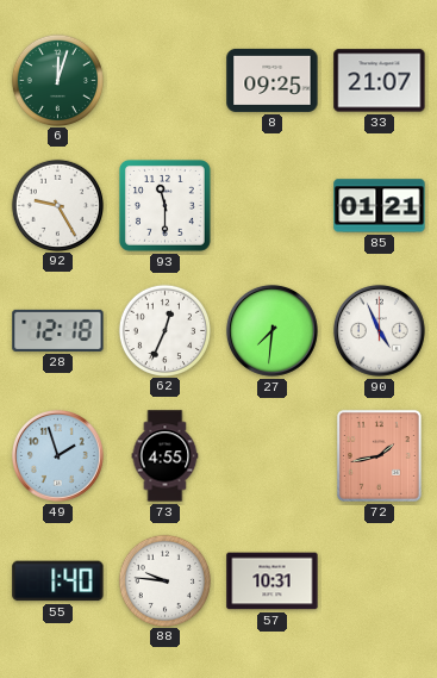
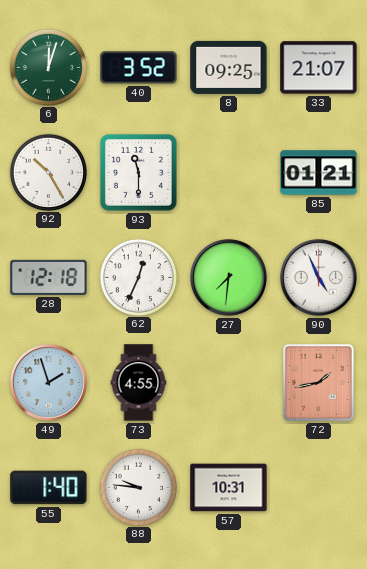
40: none -> 3:52
92: 9:25 -> 10:25
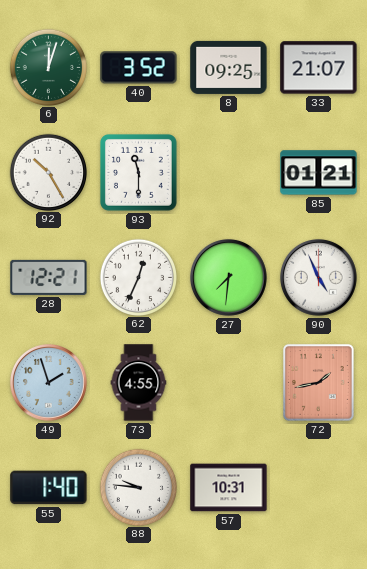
28: 12:18 -> 12:21
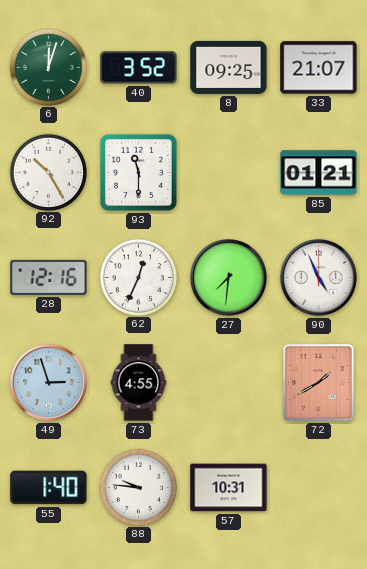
28: 12:21 -> 12:16
49: 1:57 -> 2:57
72: 1:43 -> 1:40
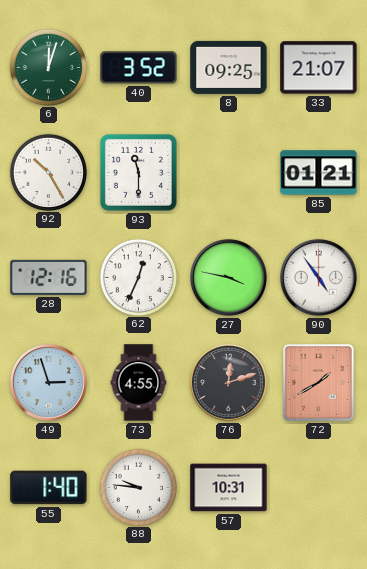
27: 7:31 -> 3:47
90: 4:56 -> 4:54
76: none -> 12:12
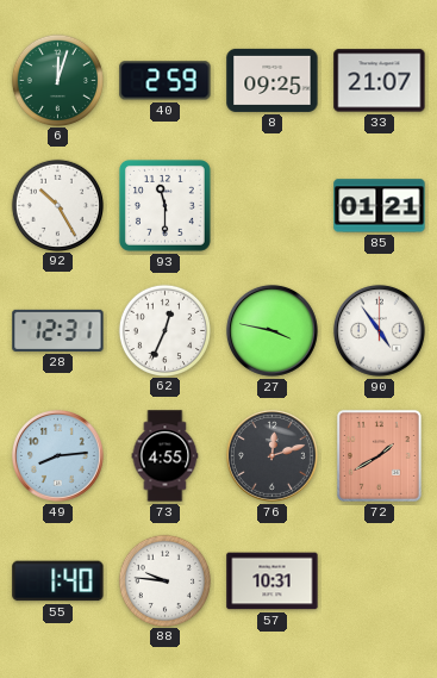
40: 3:52 -> 2:59
28: 12:16 -> 12:31
49: 2:57 -> 8:14
